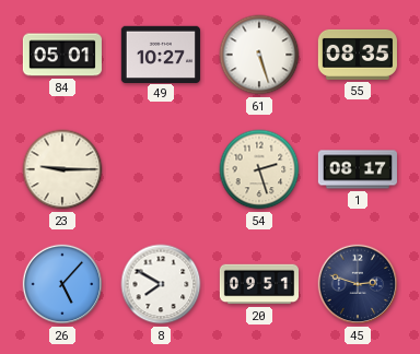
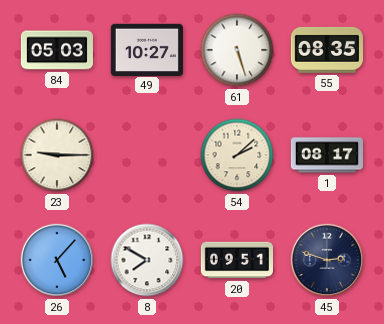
84: 05:01 -> 05:03
54: 2:27 -> 2:08
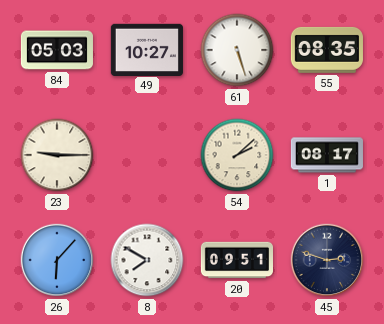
26: 5:07 -> 6:07
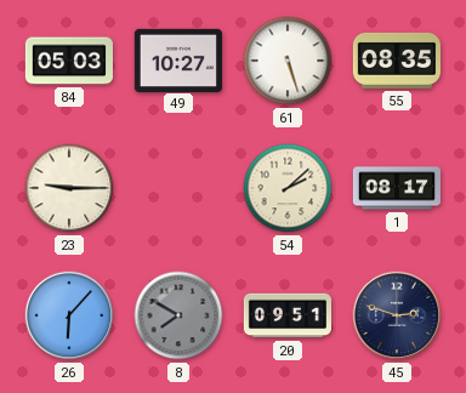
8 dial: white -> grey
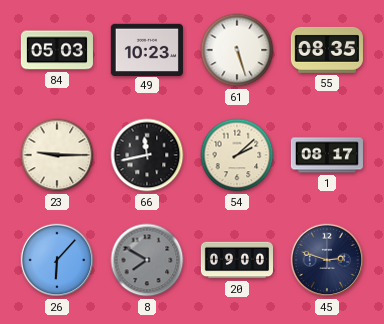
49: 10:27 -> 10:23
66: none -> 11:43
20: 09:51 -> 09:00
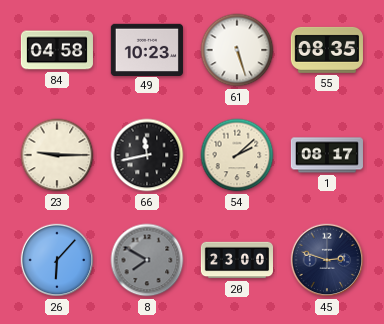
84: 05:03 -> 04:58
20: 09:00 -> 23:00
